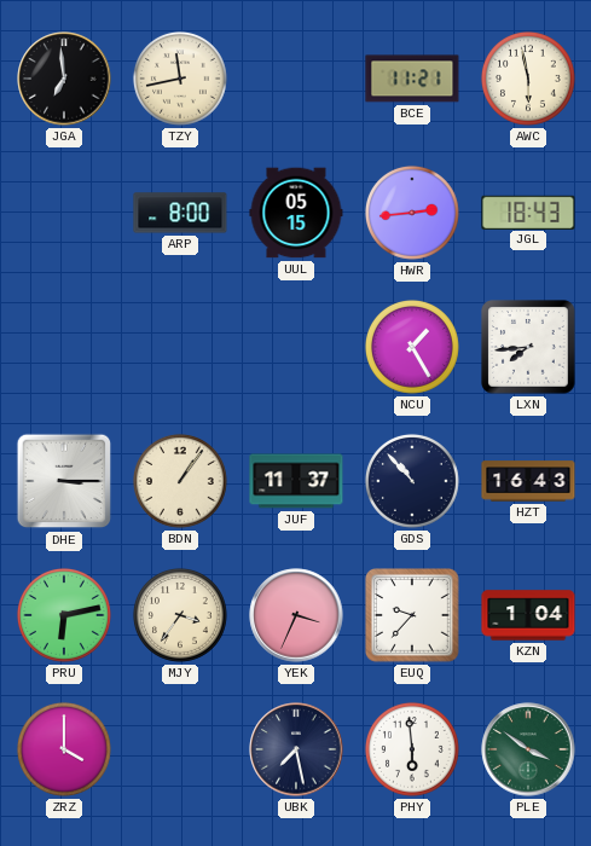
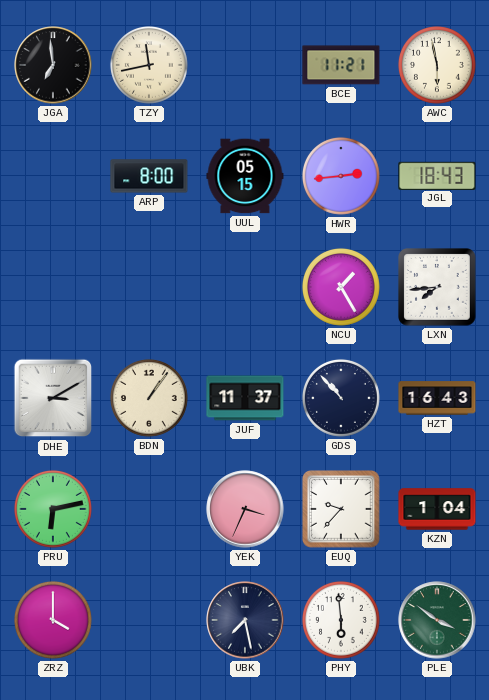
DHE: 3:15 -> 3:10
MJY: 3:36 -> none
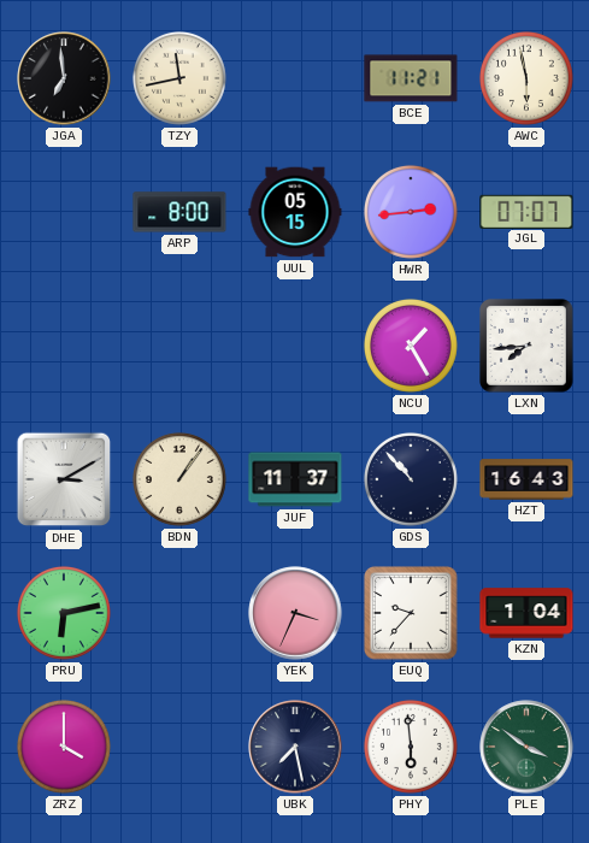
JGL: 18:43 -> 07:07
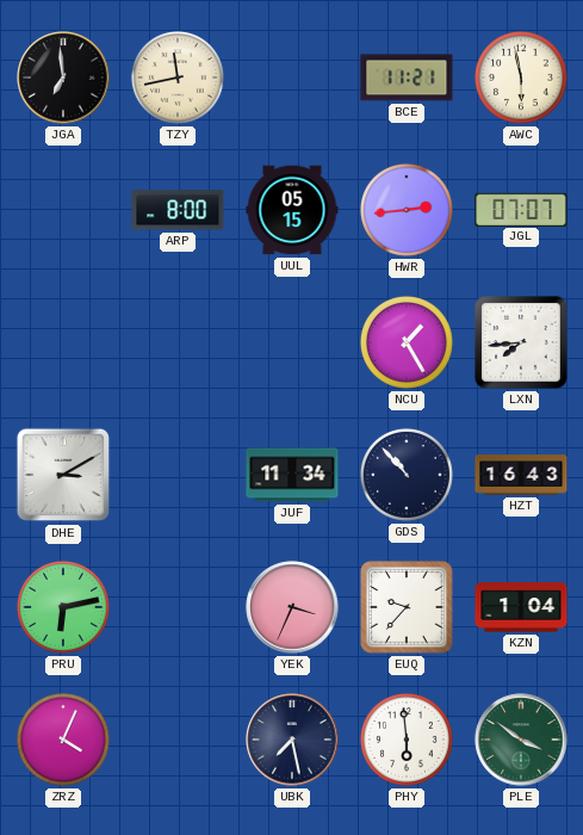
BDN: 1:06 -> none
JUF: 11:37 -> 11:34
ZRZ: 4:00 -> 4:04
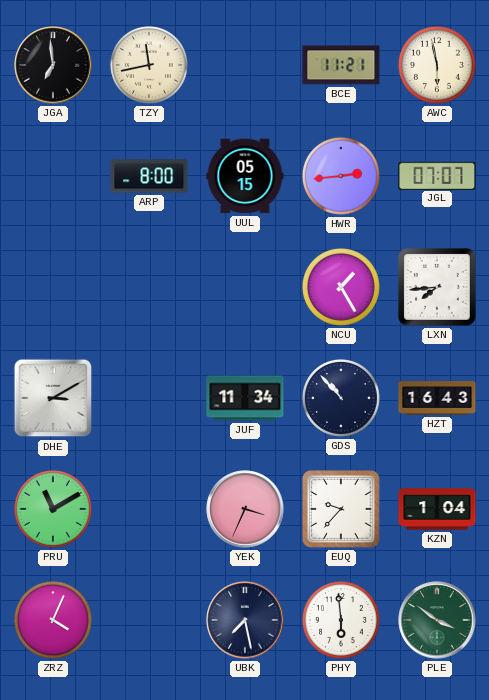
PRU: 6:13 -> 11:10
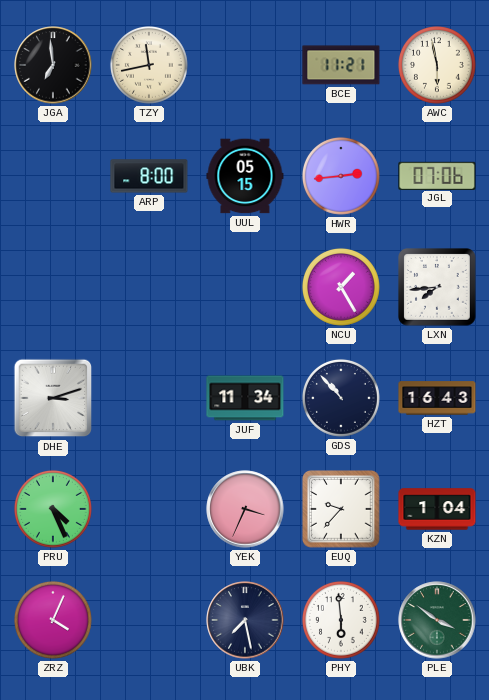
JGL: 07:07 -> 07:06
DHE: 3:10 -> 3:12
PRU: 11:10 -> 4:26
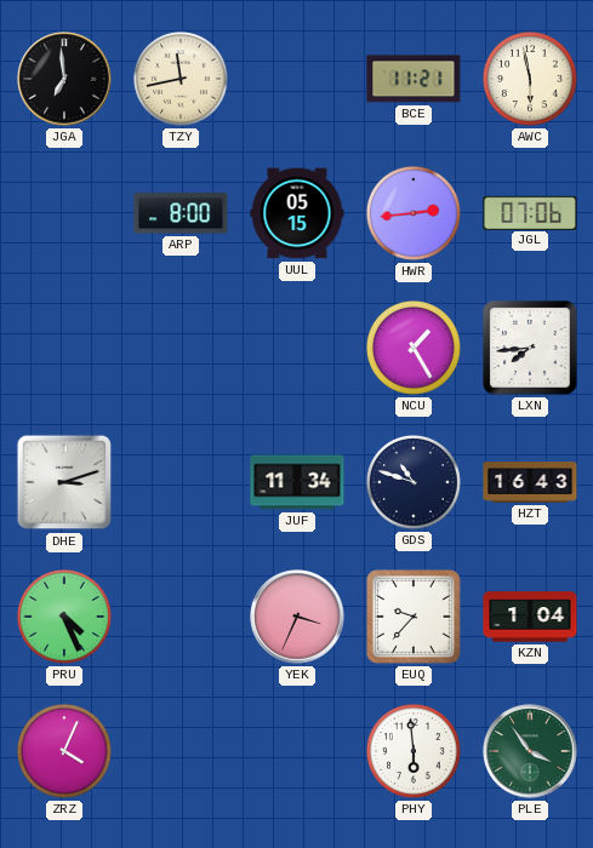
GDS: 10:53 -> 10:48
UBK: 7:28 -> none
PLE: 3:51 -> 3:54
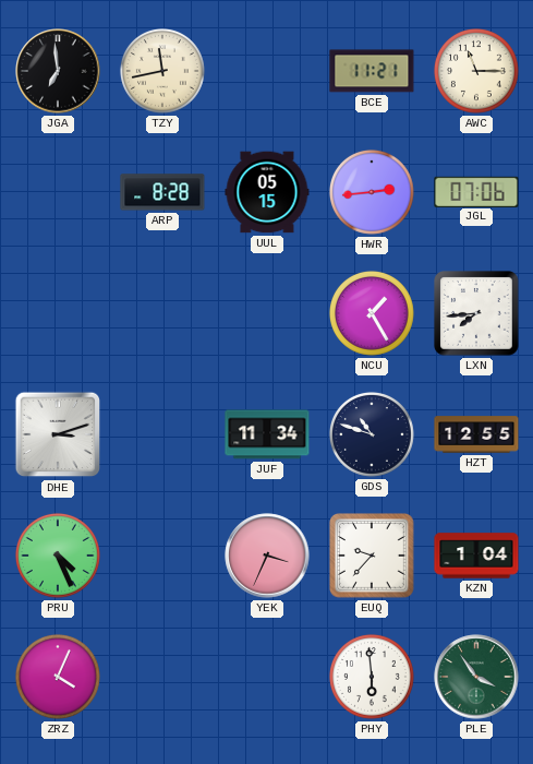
AWC: 5:58 -> 11:15
ARP: 8:00 -> 8:28
HZT: 16:43 -> 12:55
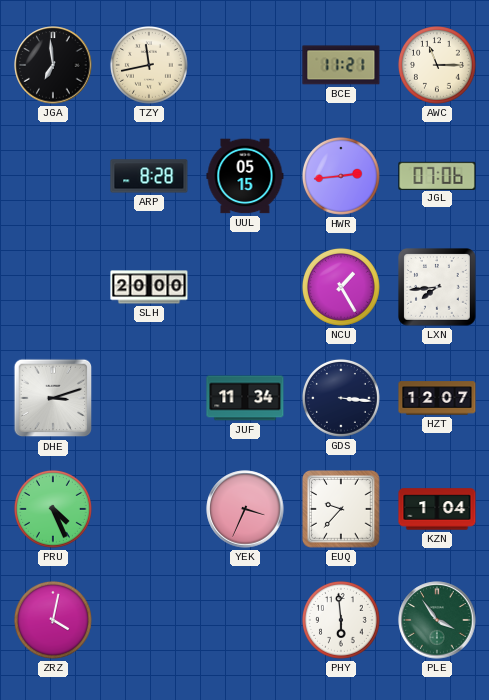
SLH: none -> 20:00
GDS: 10:48 -> 3:16
HZT: 12:55 -> 12:07
ZRZ: 4:04 -> 4:02
